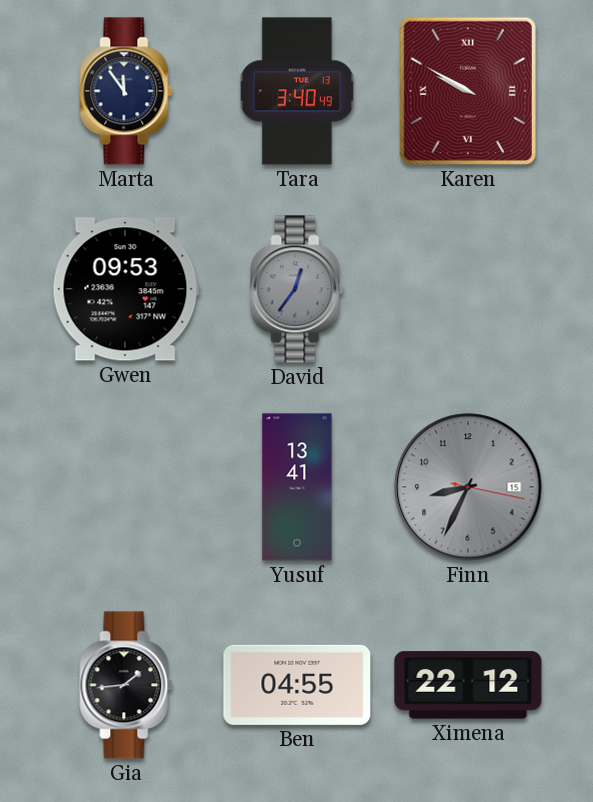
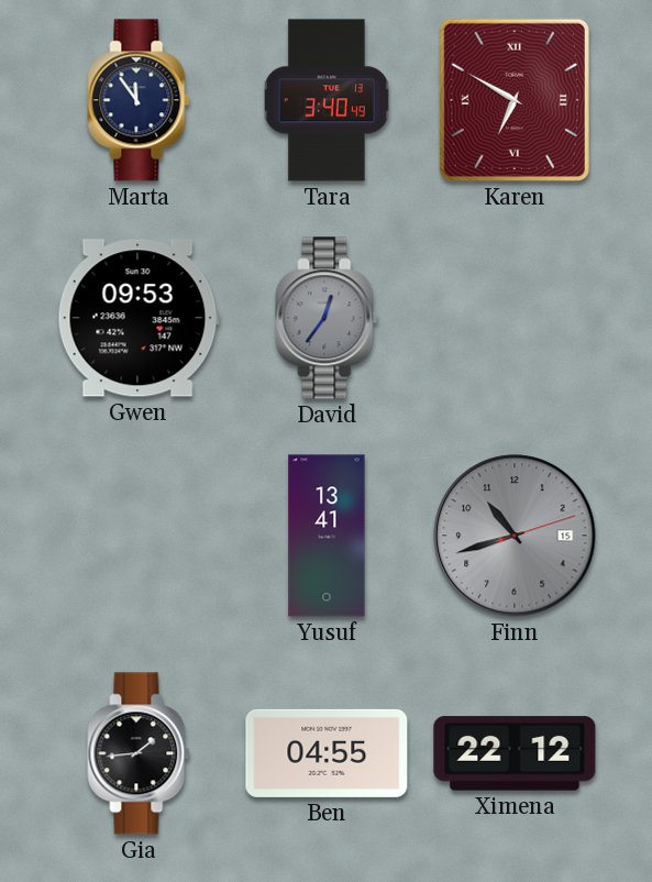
Karen: 9:50 -> 6:50
Finn: 8:34 -> 10:42
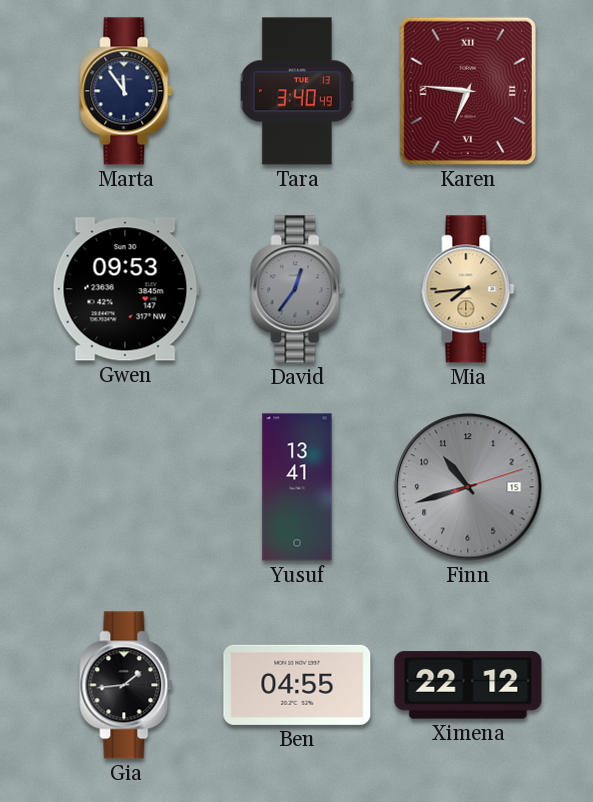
Karen: 6:50 -> 6:46
Mia: none -> 7:44
